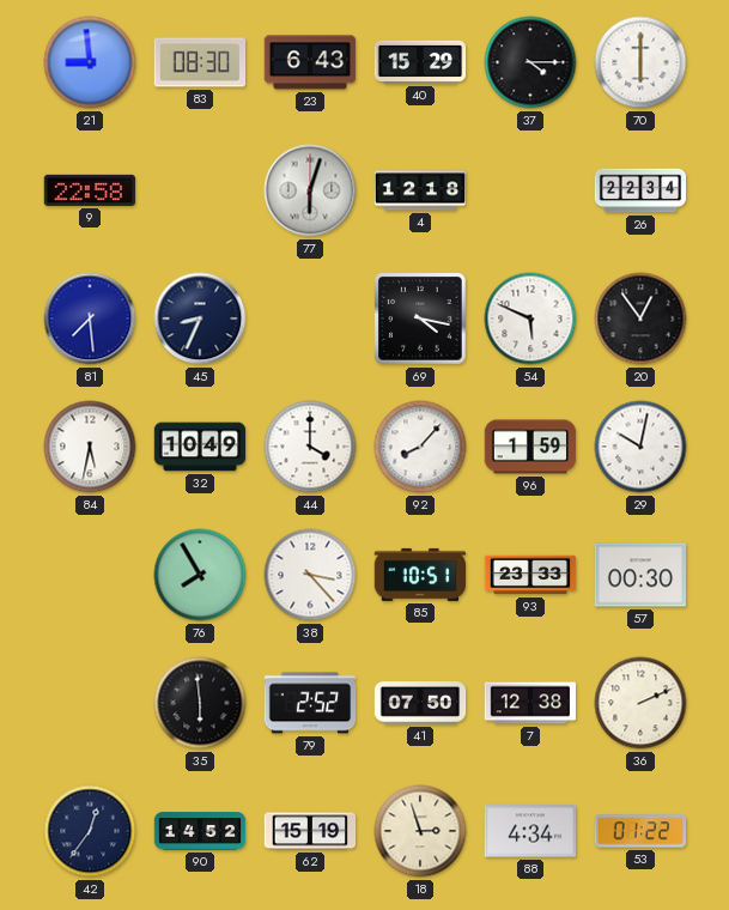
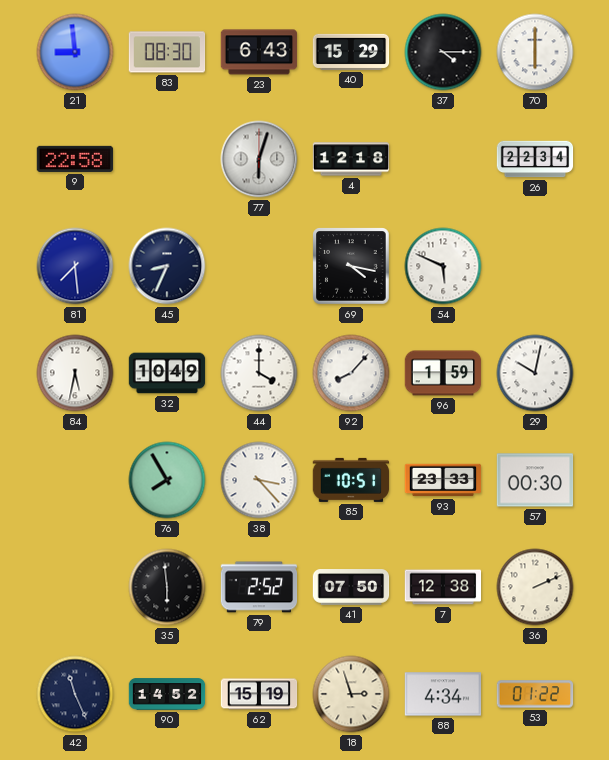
20: 12:54 -> none
42: 12:36 -> 11:26
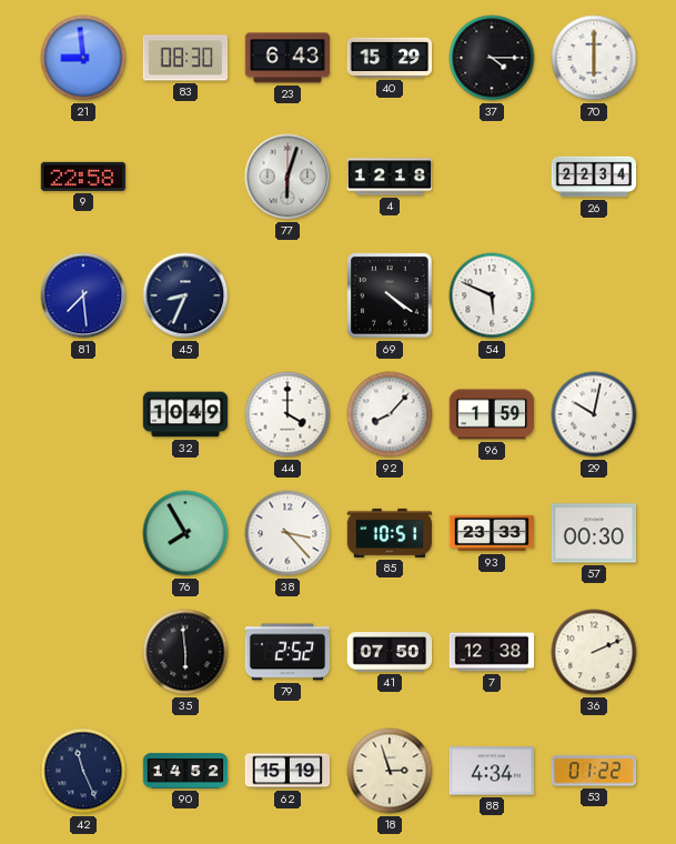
69: 4:17 -> 4:21
84: 5:32 -> none
